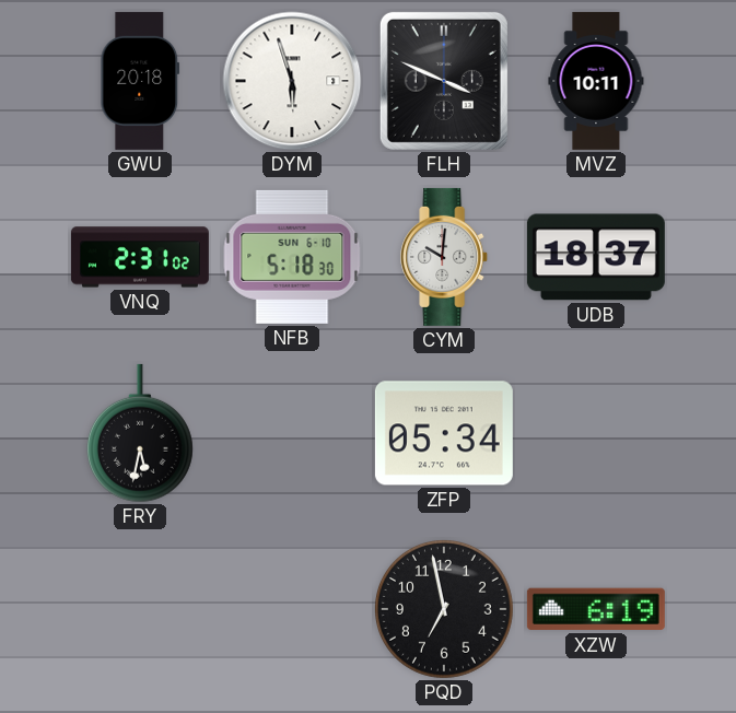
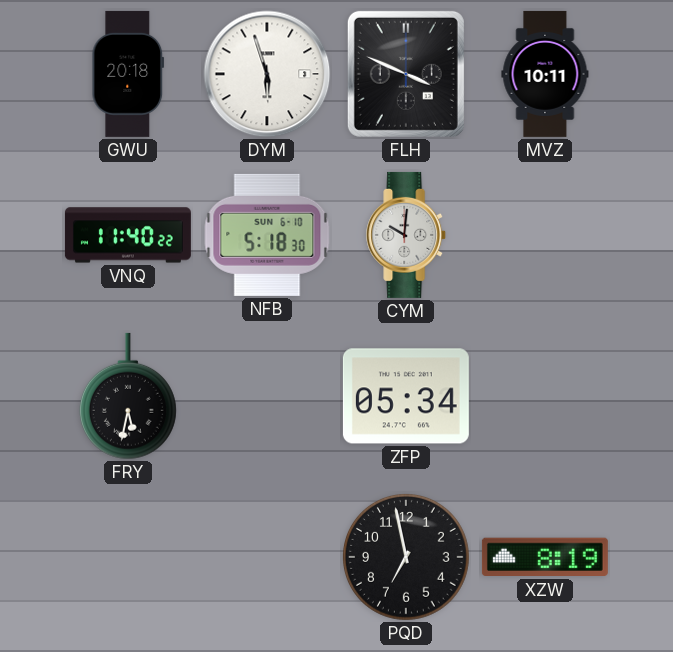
VNQ: 2:31 -> 11:40
UDB: 18:37 -> none
XZW: 6:19 -> 8:19
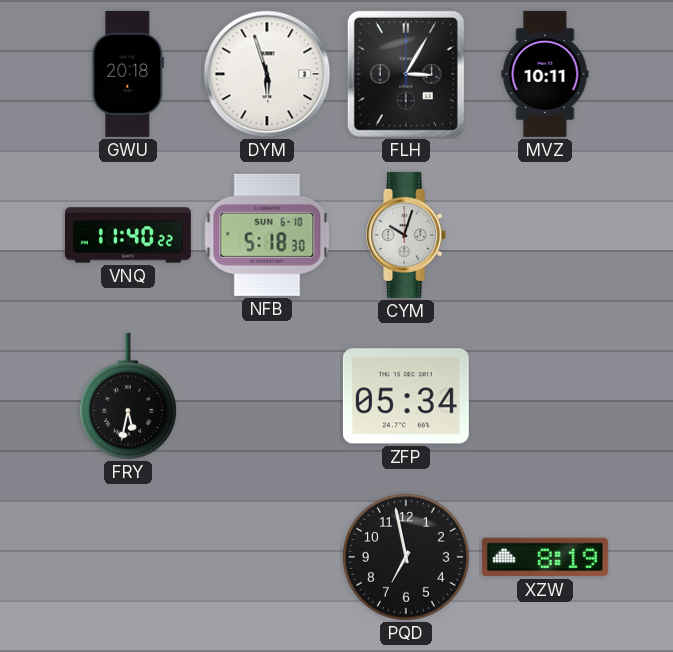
FLH: 3:49 -> 3:05
CYM: 10:01 -> 10:03
